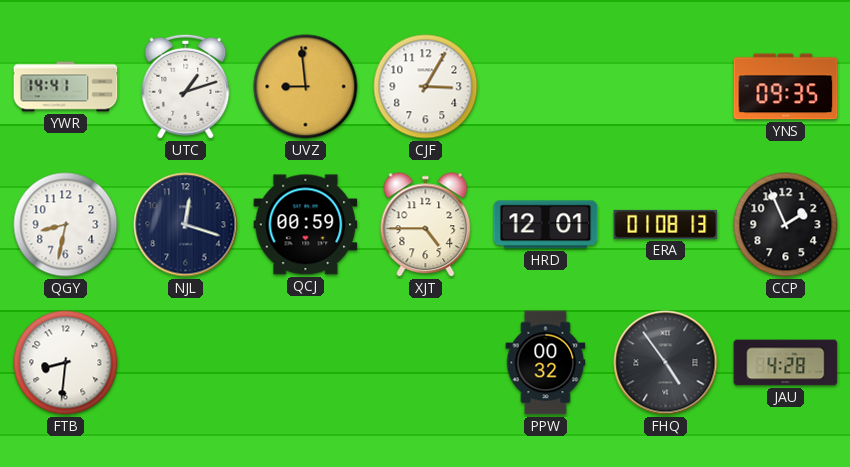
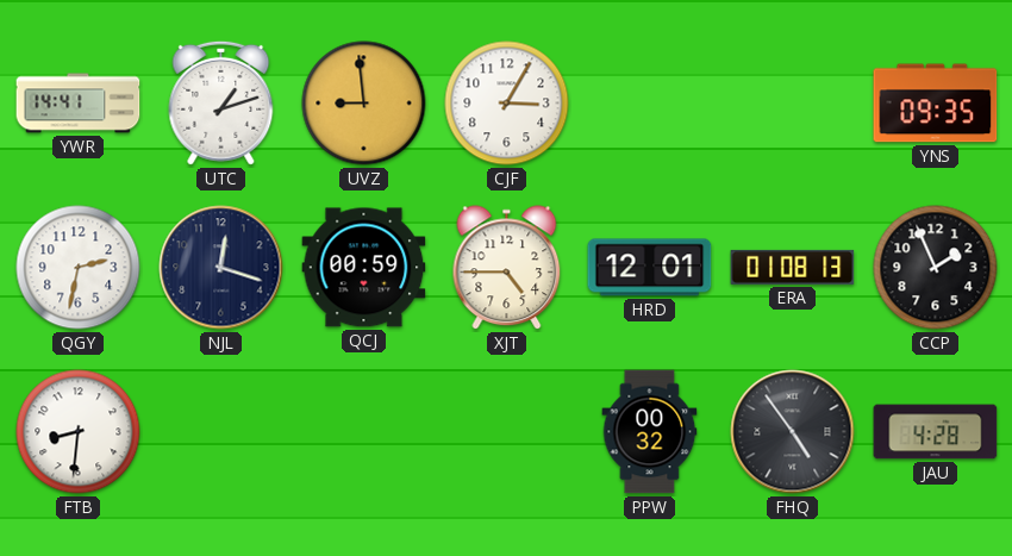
QGY: 8:32 -> 2:32
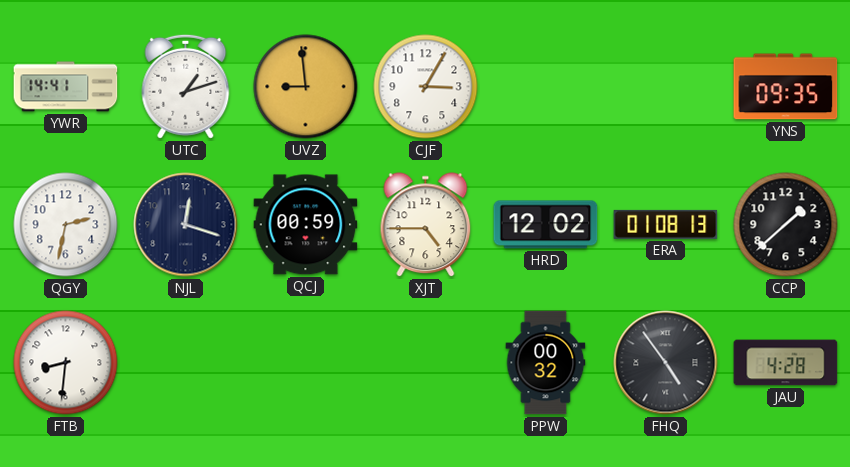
HRD: 12:01 -> 12:02
CCP: 1:56 -> 1:38
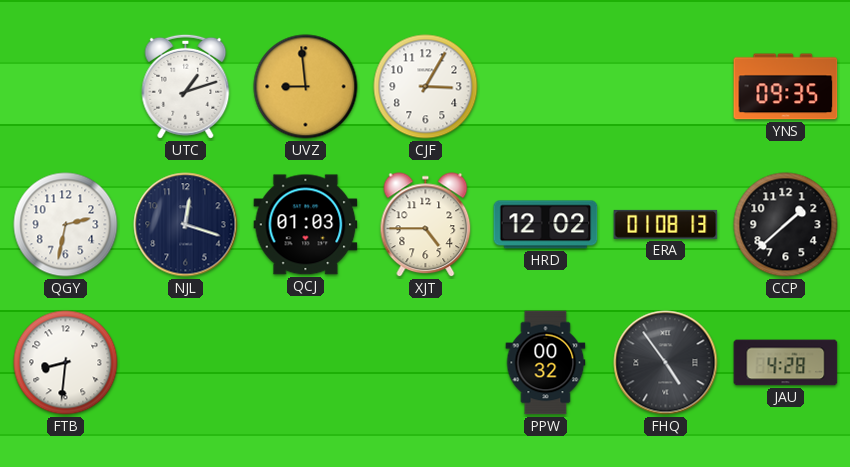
YWR: 14:41 -> none
QCJ: 00:59 -> 01:03
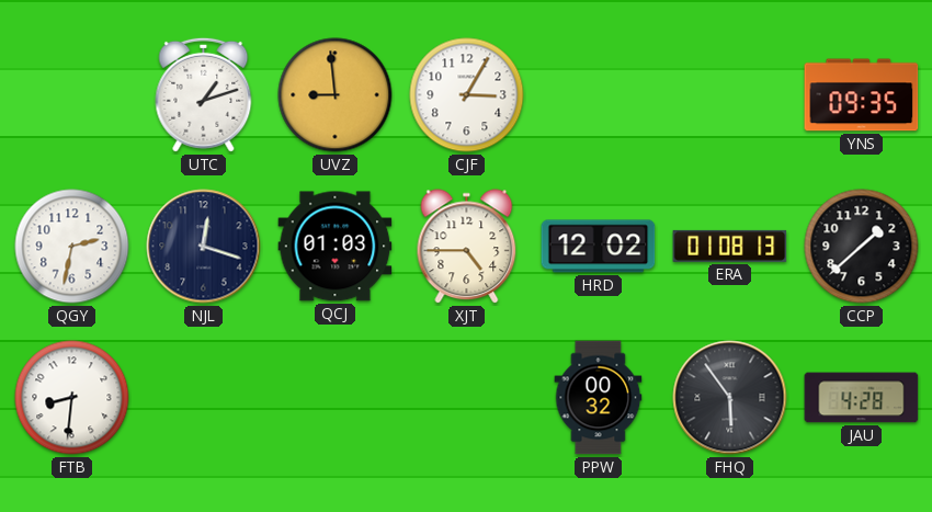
FHQ: 4:54 -> 5:54
